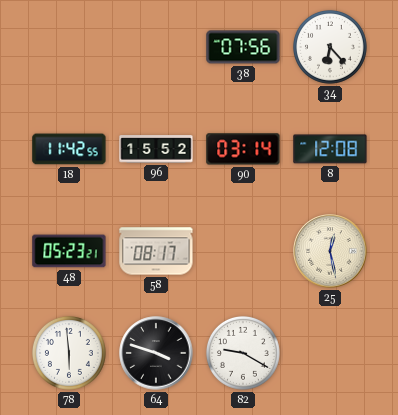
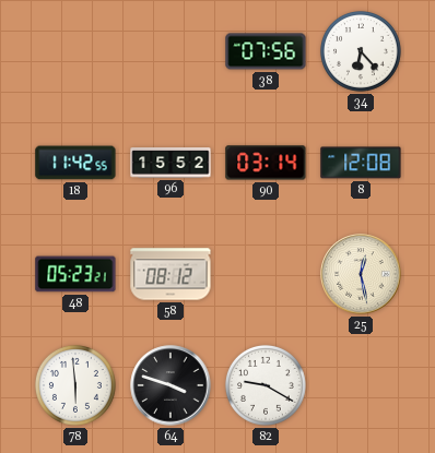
58: 08:17 -> 08:12
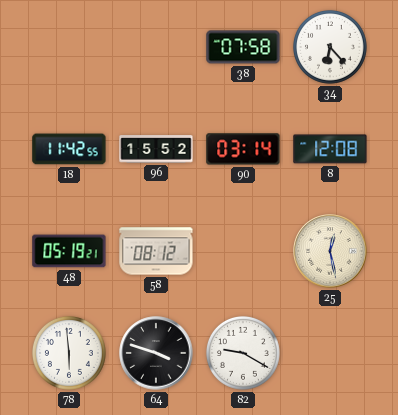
38: 07:56 -> 07:58
48: 05:23 -> 05:19
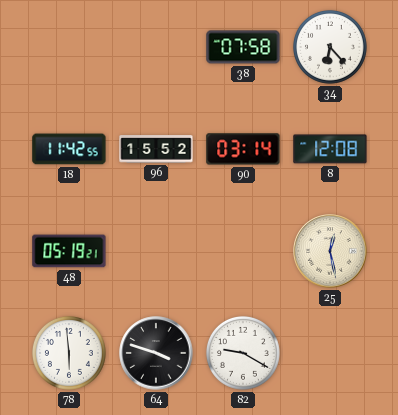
58: 08:12 -> none
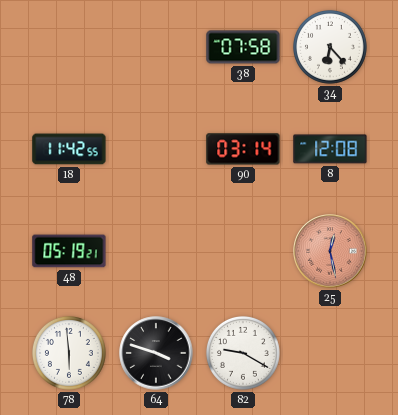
96: 15:52 -> none
25 dial: cream -> salmon
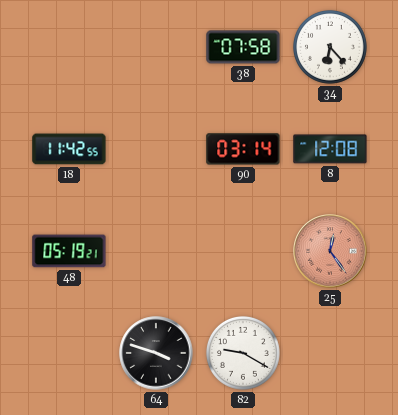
25: 12:28 -> 12:24
78: 5:59 -> none
